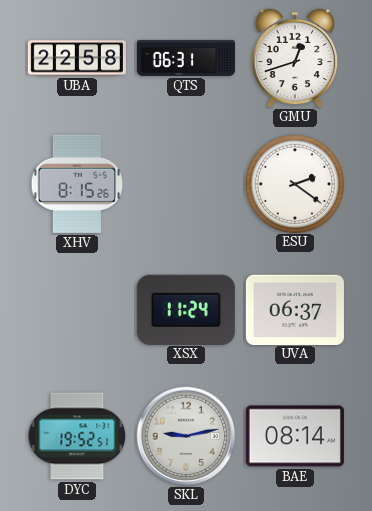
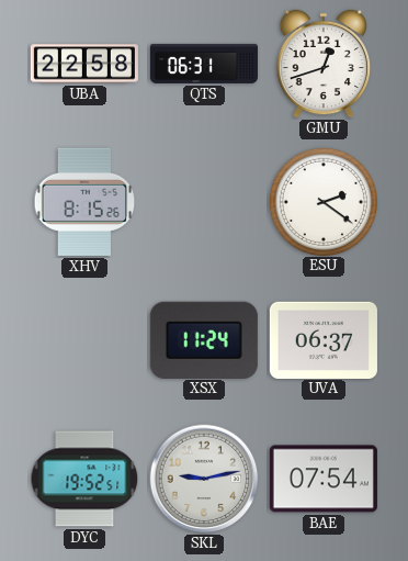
BAE: 08:14 -> 07:54
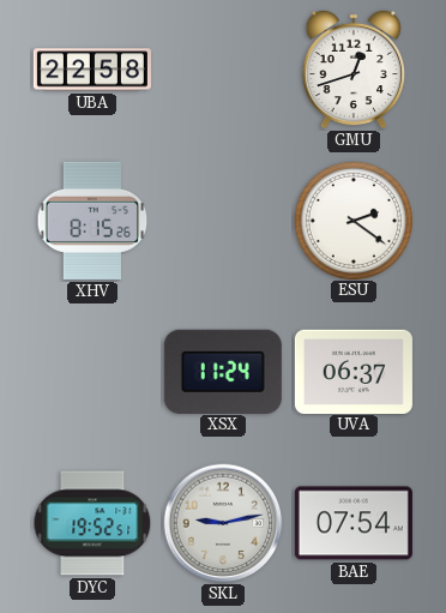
QTS: 06:31 -> none
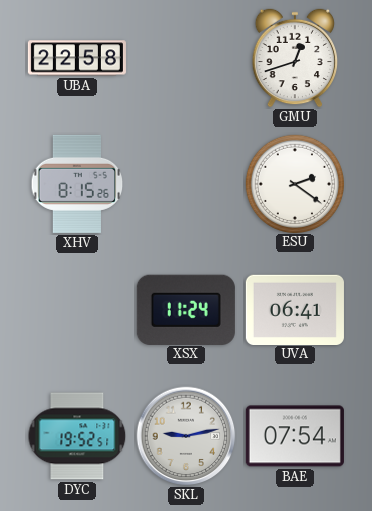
UVA: 06:37 -> 06:41
